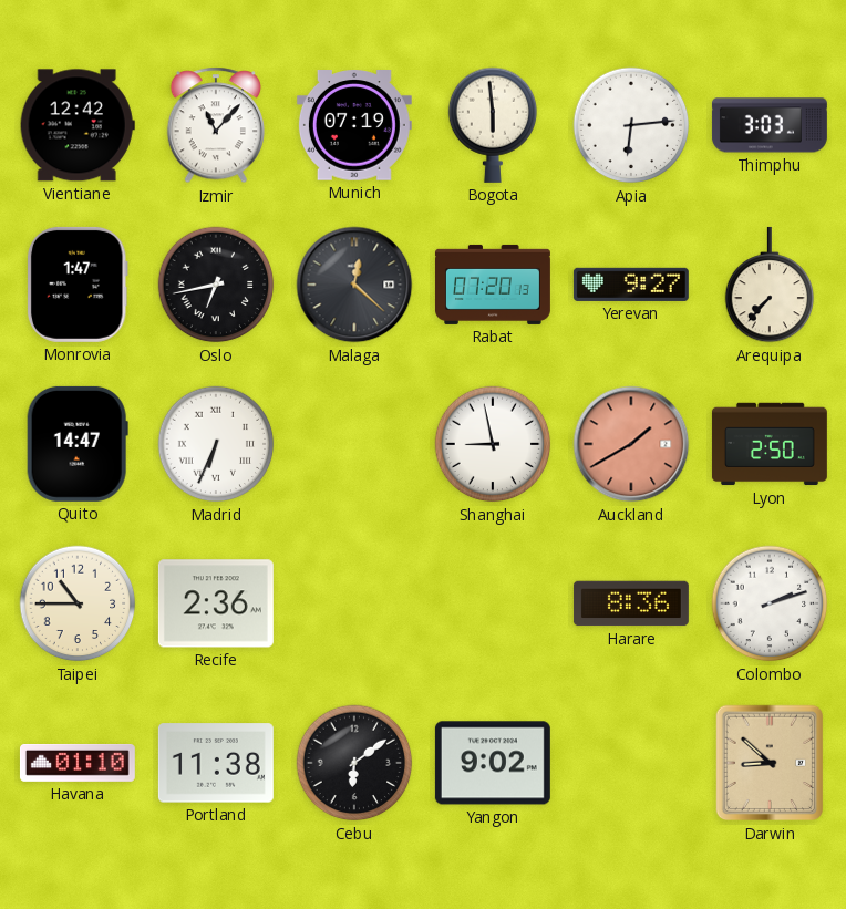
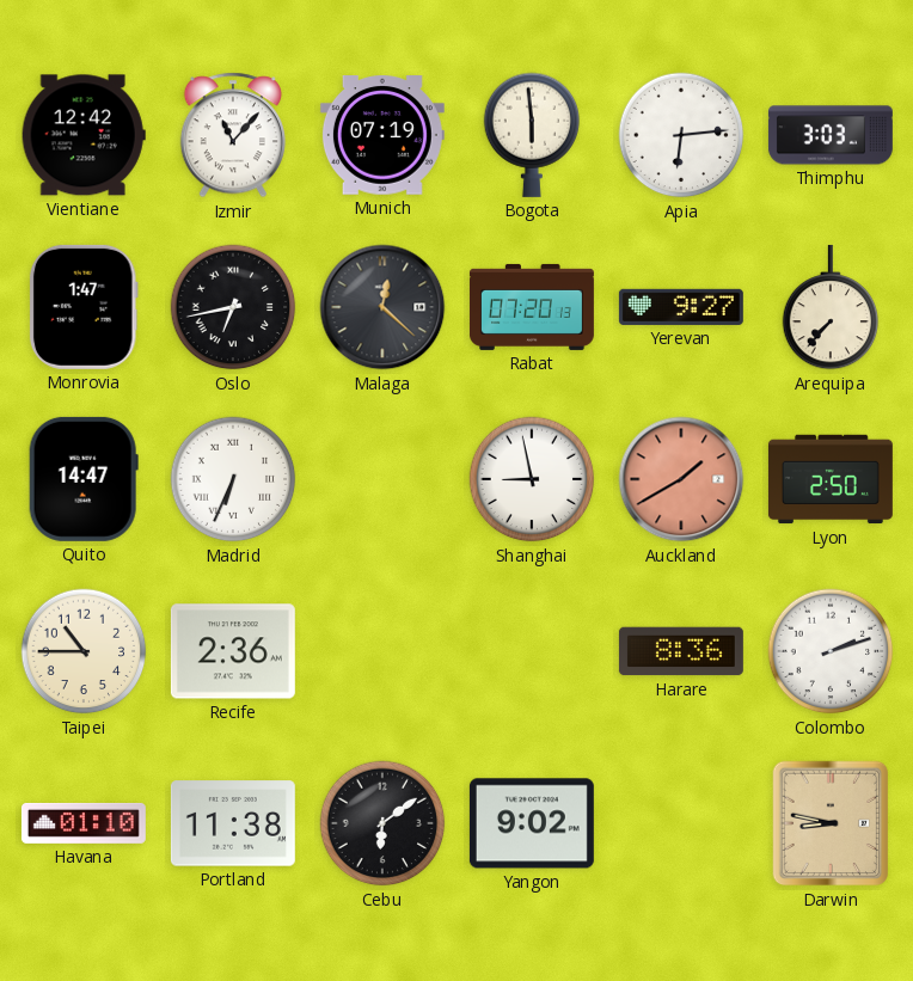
Darwin: 8:52 -> 8:47
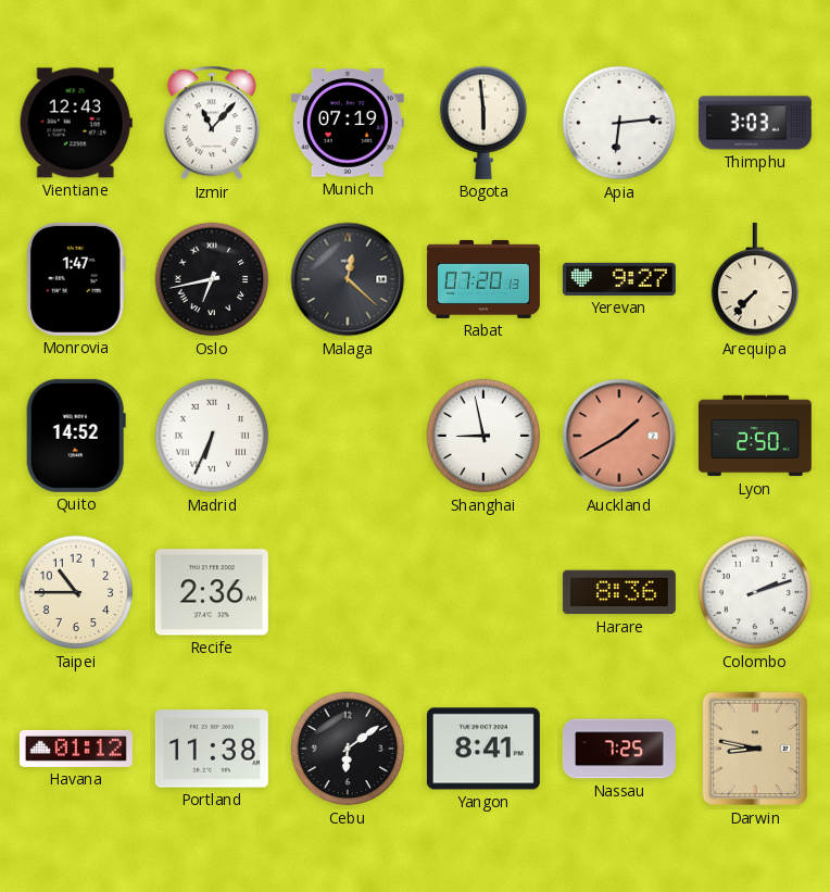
Vientiane: 12:42 -> 12:43
Quito: 14:47 -> 14:52
Havana: 01:10 -> 01:12
Yangon: 9:02 -> 8:41
Nassau: none -> 7:25
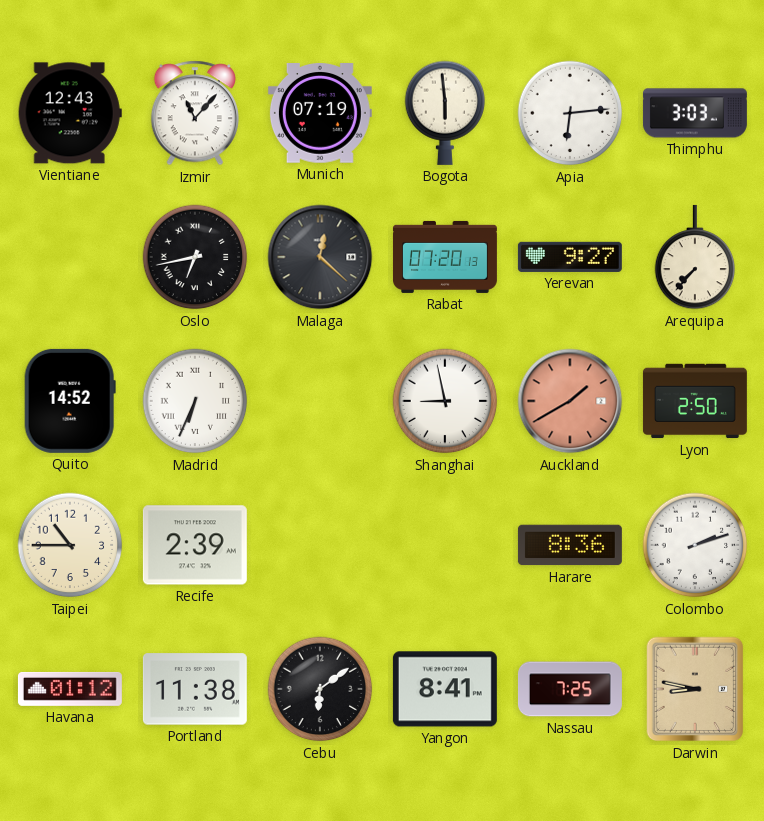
Monrovia: 1:47 -> none
Recife: 2:36 -> 2:39
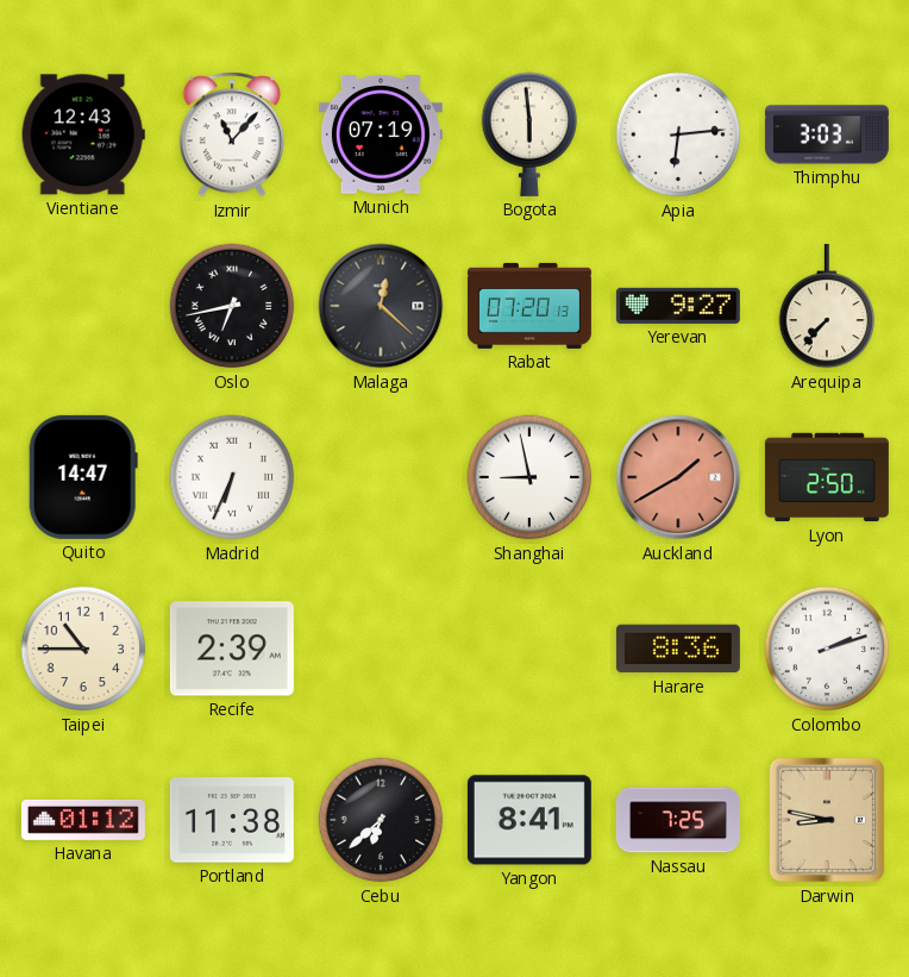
Quito: 14:52 -> 14:47
Cebu: 6:09 -> 6:38
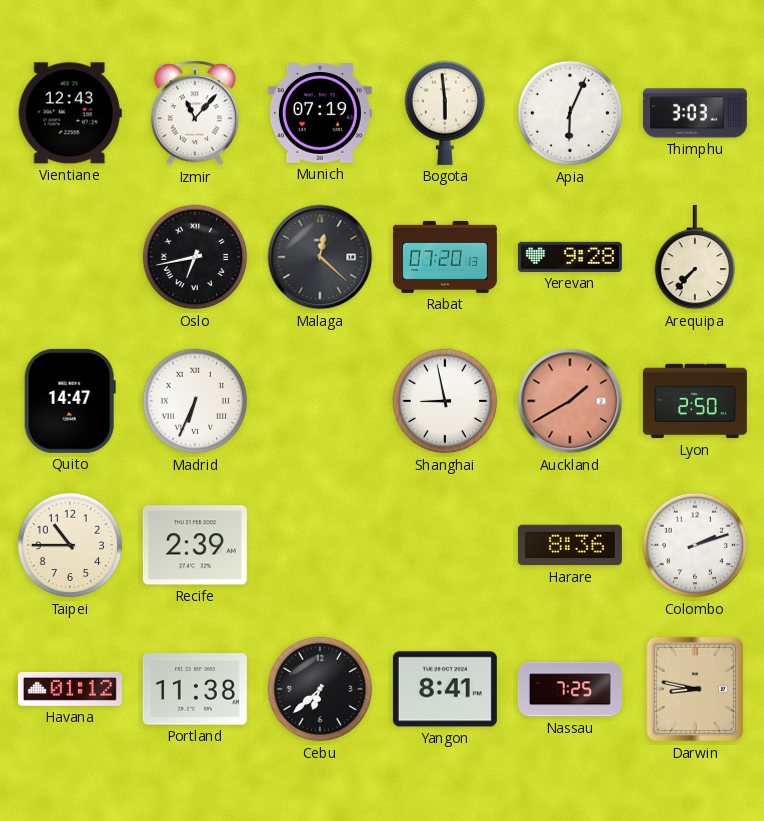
Apia: 6:14 -> 6:04
Yerevan: 9:27 -> 9:28
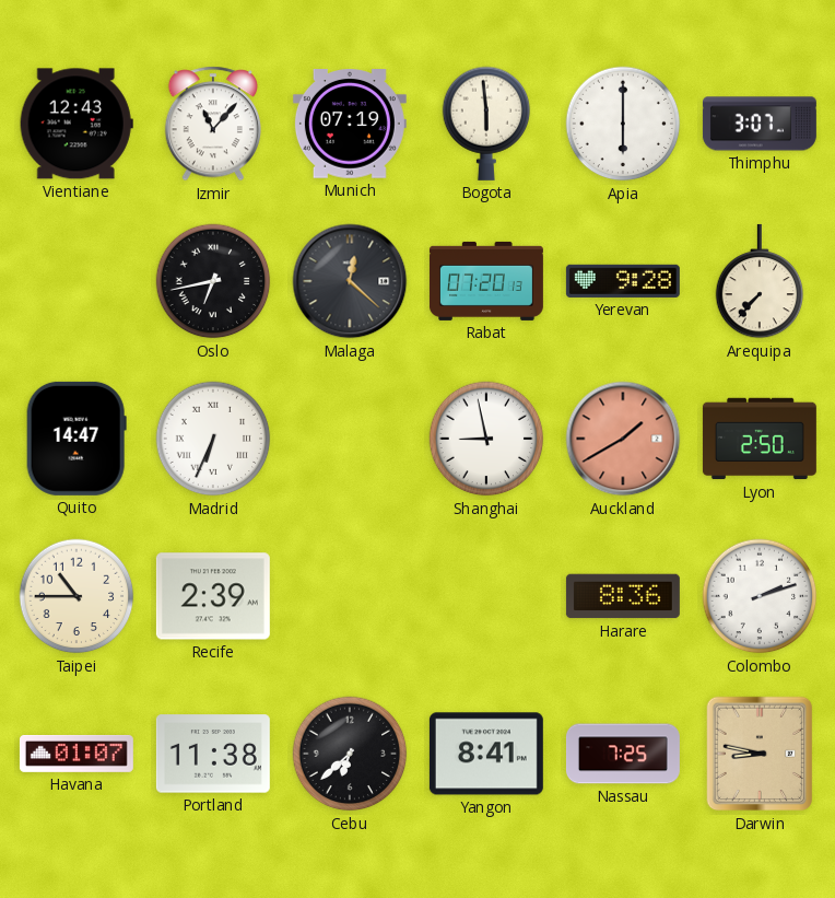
Apia: 6:04 -> 6:00
Thimphu: 3:03 -> 3:07
Havana: 01:12 -> 01:07
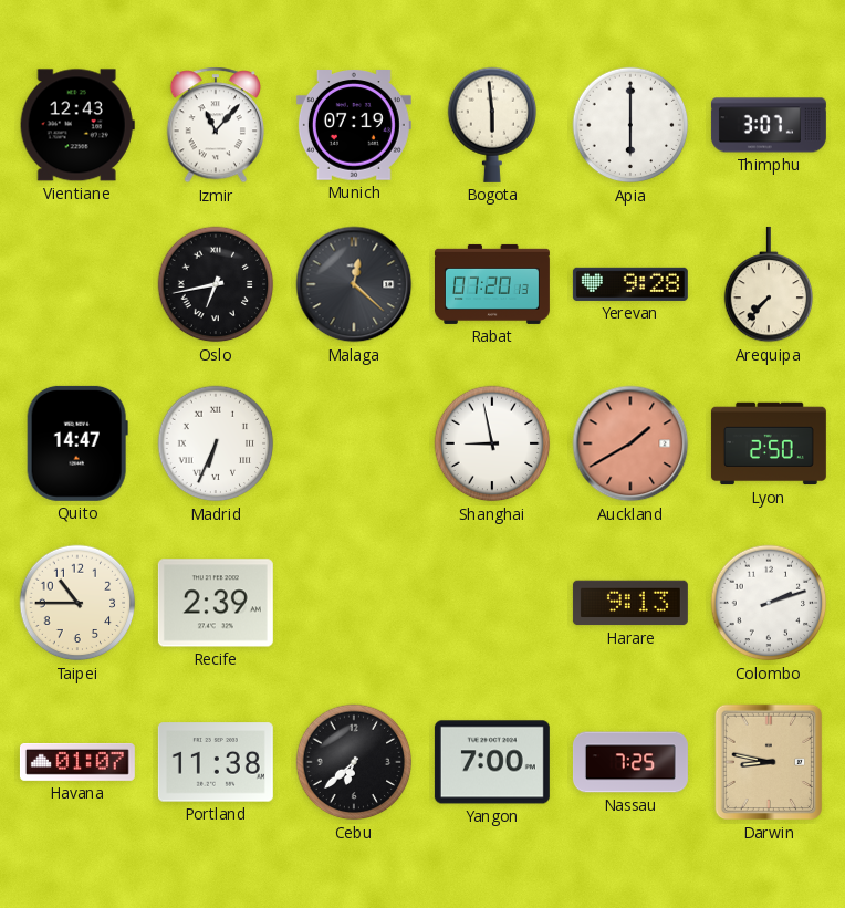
Harare: 8:36 -> 9:13
Yangon: 8:41 -> 7:00
